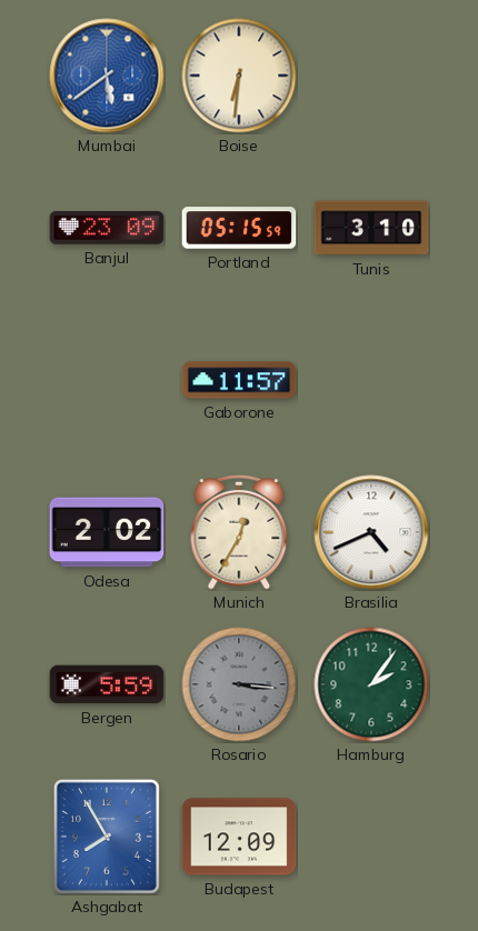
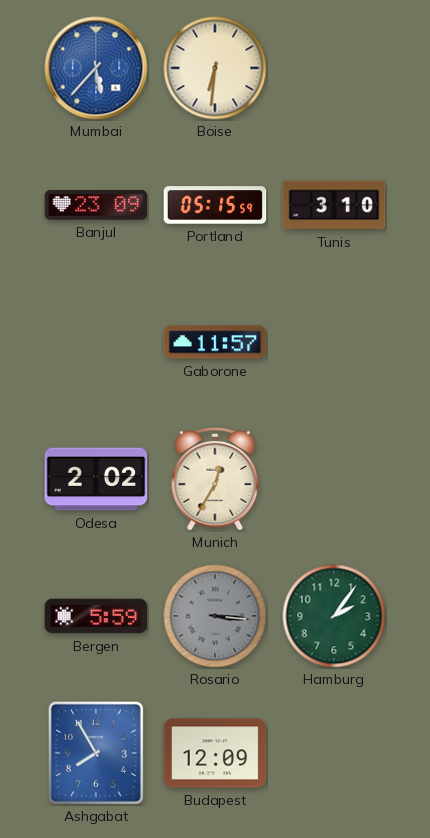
Mumbai: 5:39 -> 5:37
Brasilia: 4:41 -> none
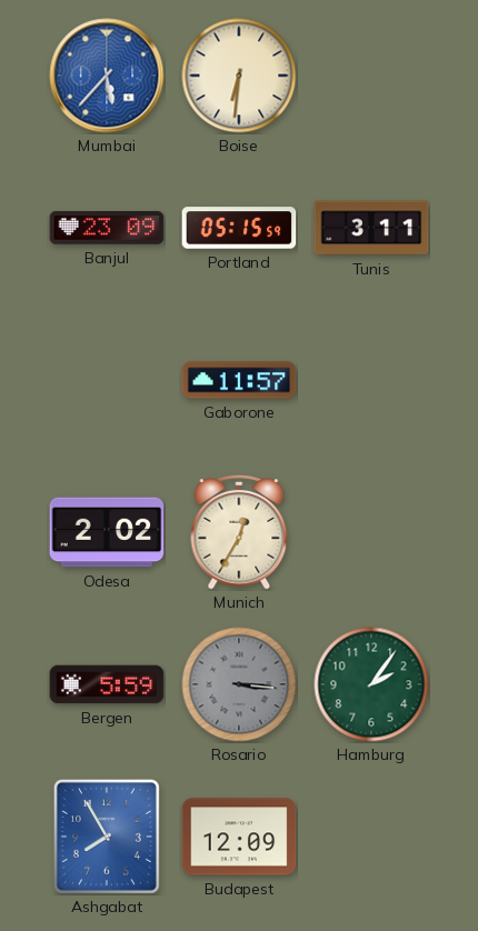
Tunis: 3:10 -> 3:11
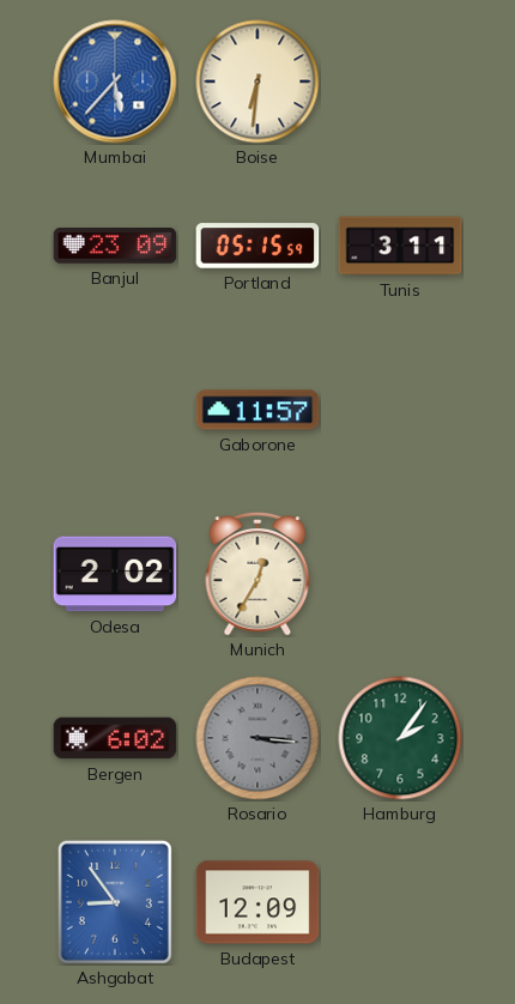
Bergen: 5:59 -> 6:02
Ashgabat: 7:55 -> 8:54
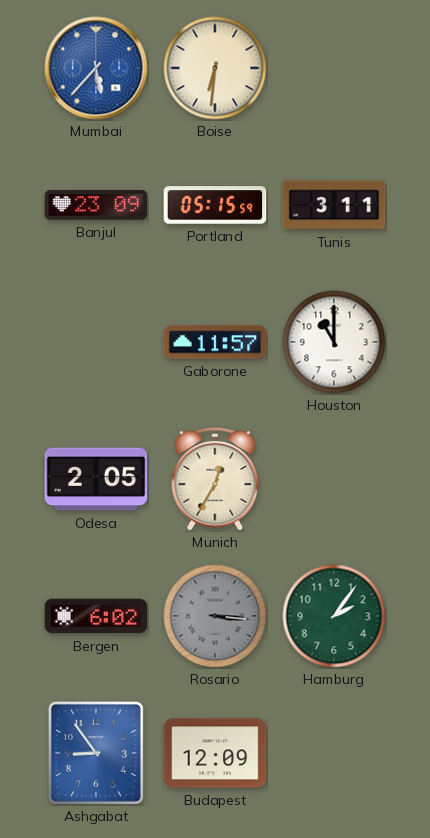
Houston: none -> 11:00
Odesa: 2:02 -> 2:05
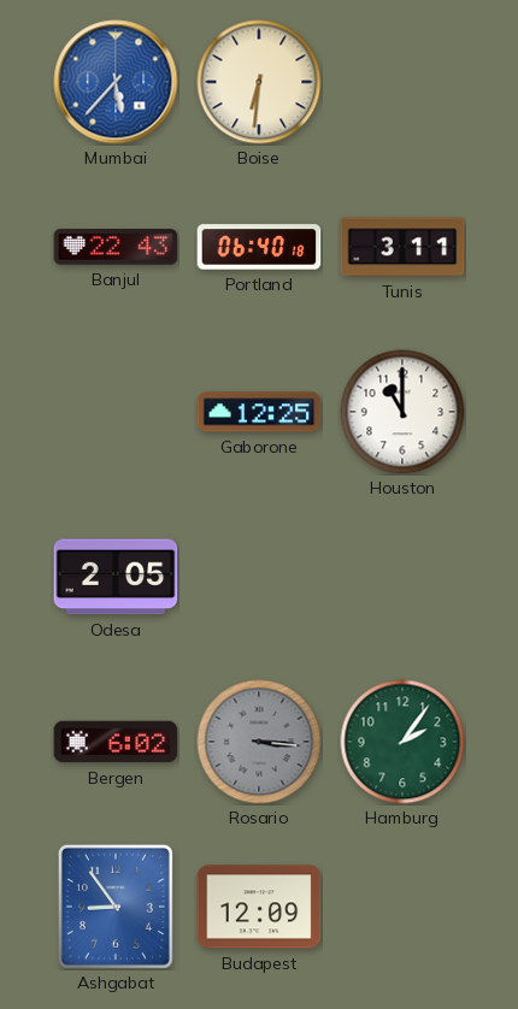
Banjul: 23:09 -> 22:43
Portland: 05:15 -> 06:40
Gaborone: 11:57 -> 12:25
Munich: 12:35 -> none
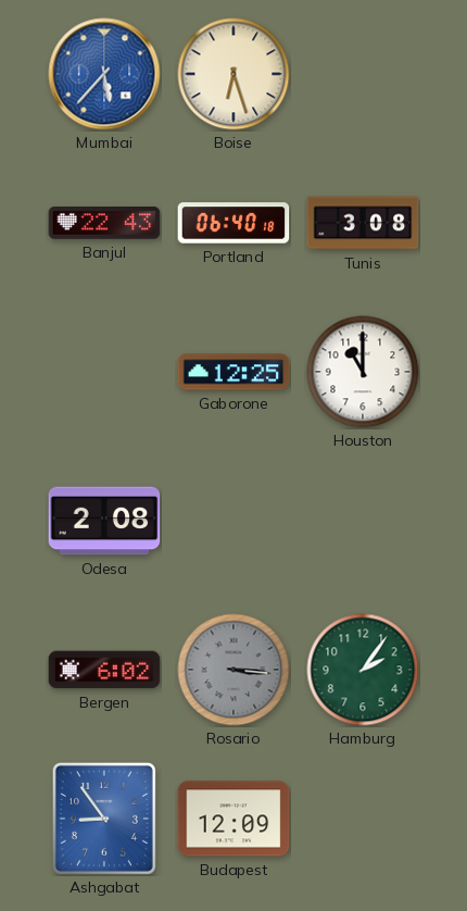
Boise: 6:31 -> 6:27
Tunis: 3:11 -> 3:08
Odesa: 2:05 -> 2:08
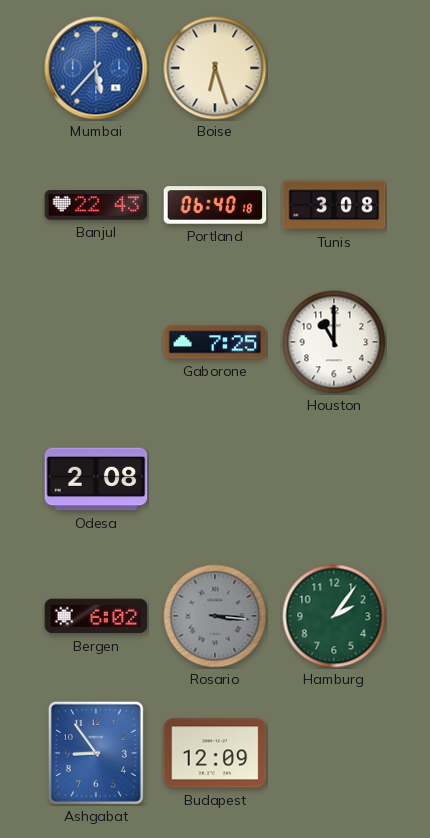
Gaborone: 12:25 -> 7:25
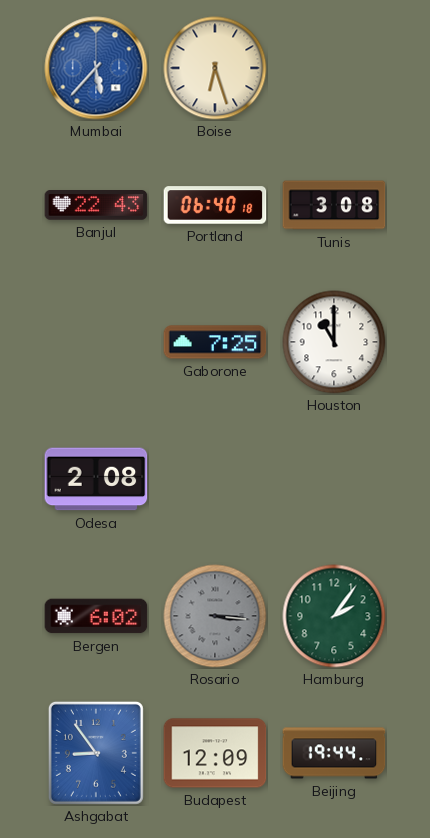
Beijing: none -> 19:44
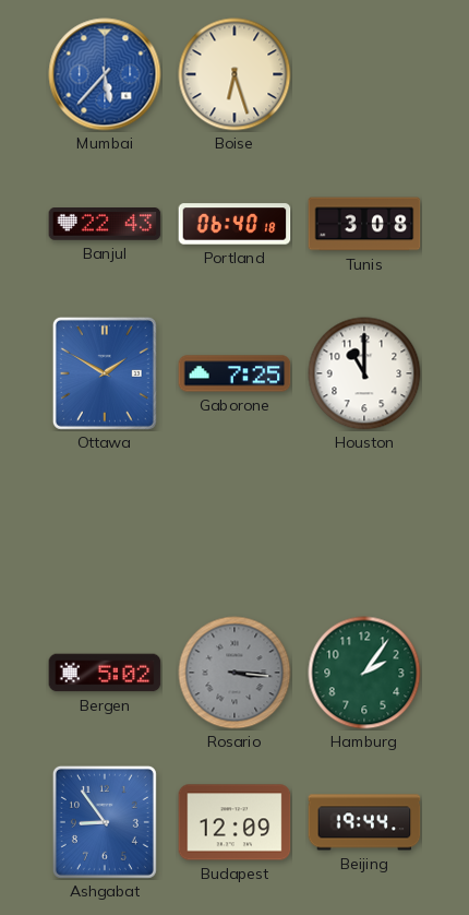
Ottawa: none -> 1:50
Odesa: 2:08 -> none
Bergen: 6:02 -> 5:02
